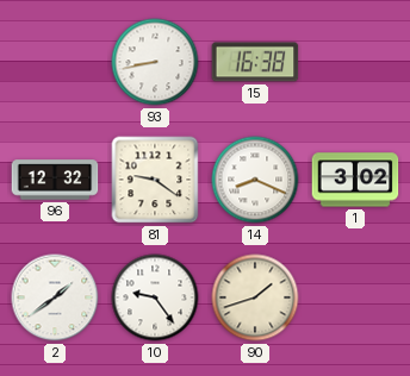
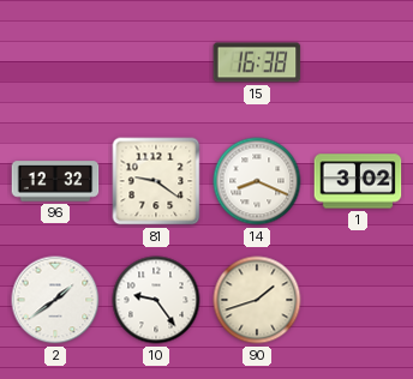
93: 8:43 -> none
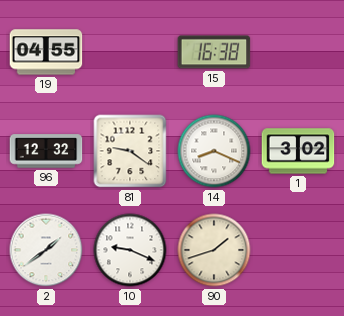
19: none -> 04:55
10: 9:24 -> 9:19
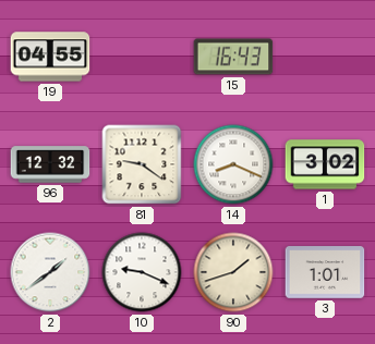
15: 16:38 -> 16:43
3: none -> 1:01
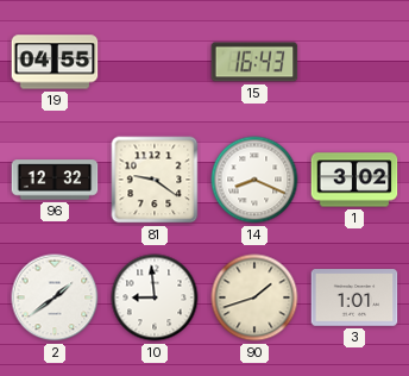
10: 9:19 -> 8:59
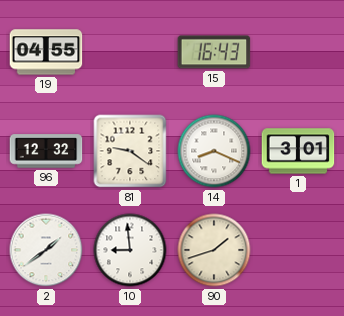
1: 3:02 -> 3:01
3: 1:01 -> none
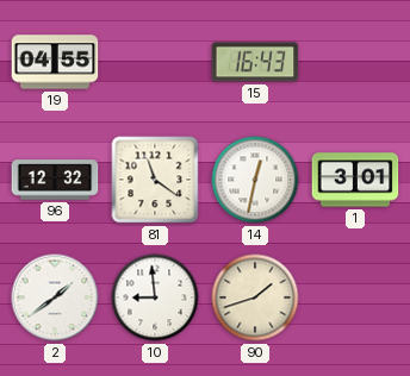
81: 9:21 -> 11:21
14: 8:19 -> 12:32
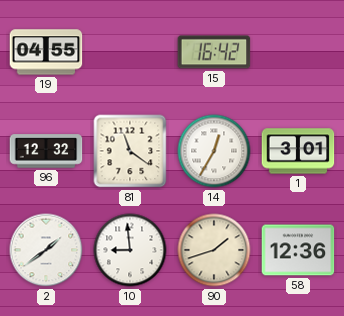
15: 16:43 -> 16:42
14: 12:32 -> 12:35
58: none -> 12:36
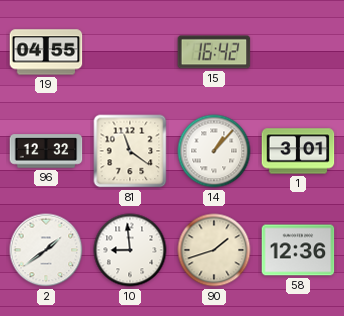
14: 12:35 -> 1:07
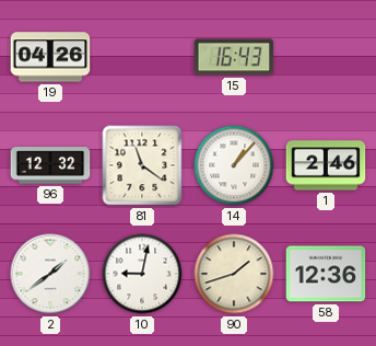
19: 04:55 -> 04:26
15: 16:42 -> 16:43
1: 3:01 -> 2:46
10: 8:59 -> 9:02
